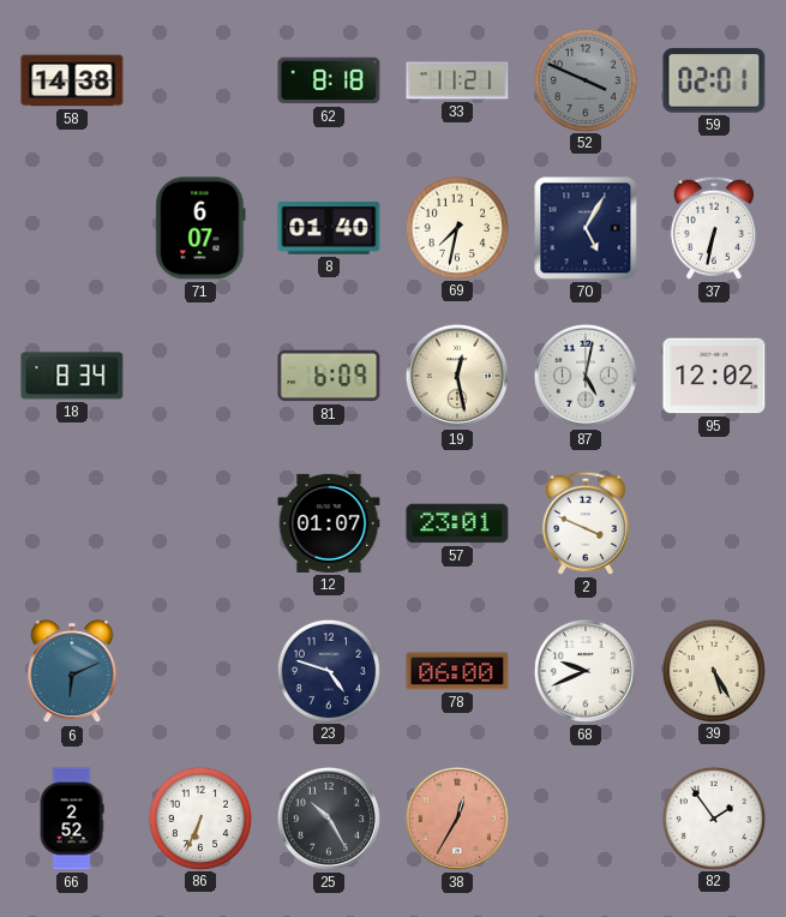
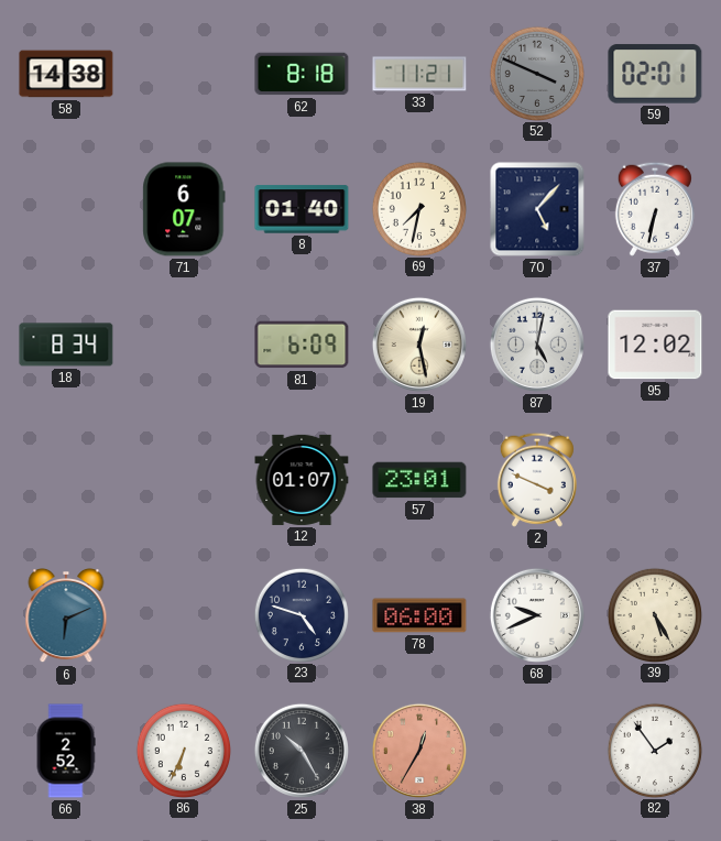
70: 5:05 -> 5:07
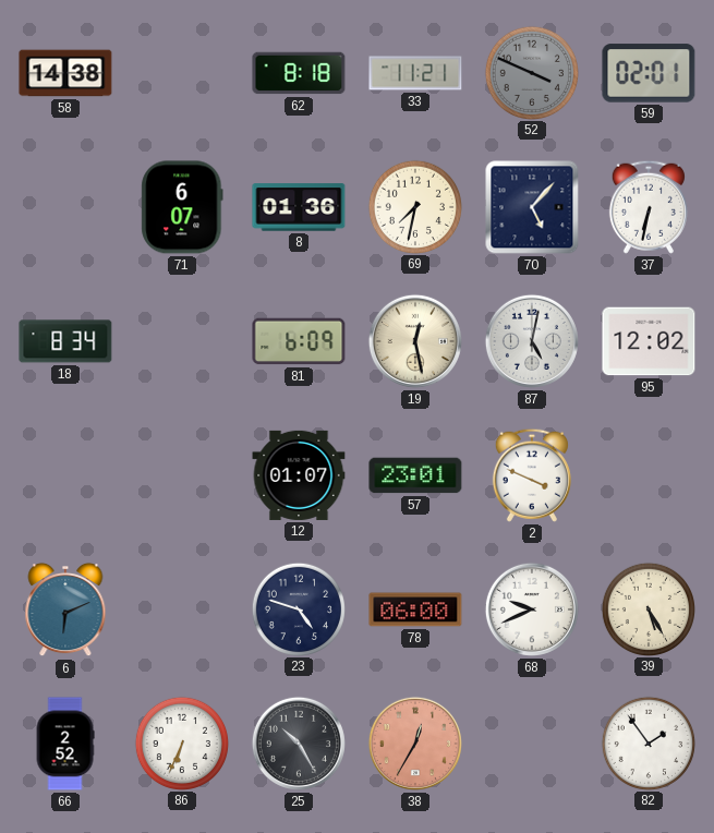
8: 01:40 -> 01:36
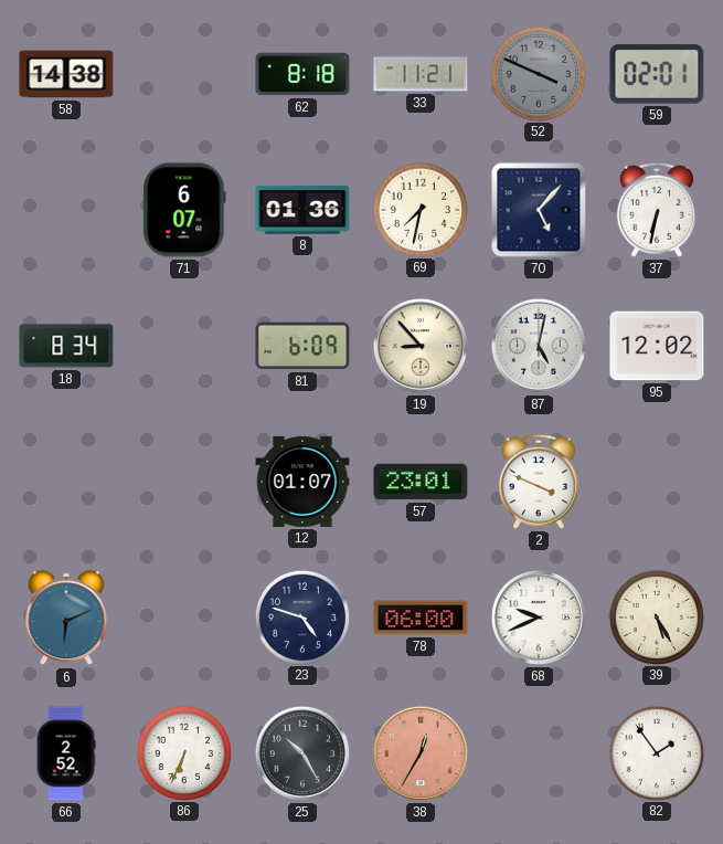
19: 12:28 -> 8:53
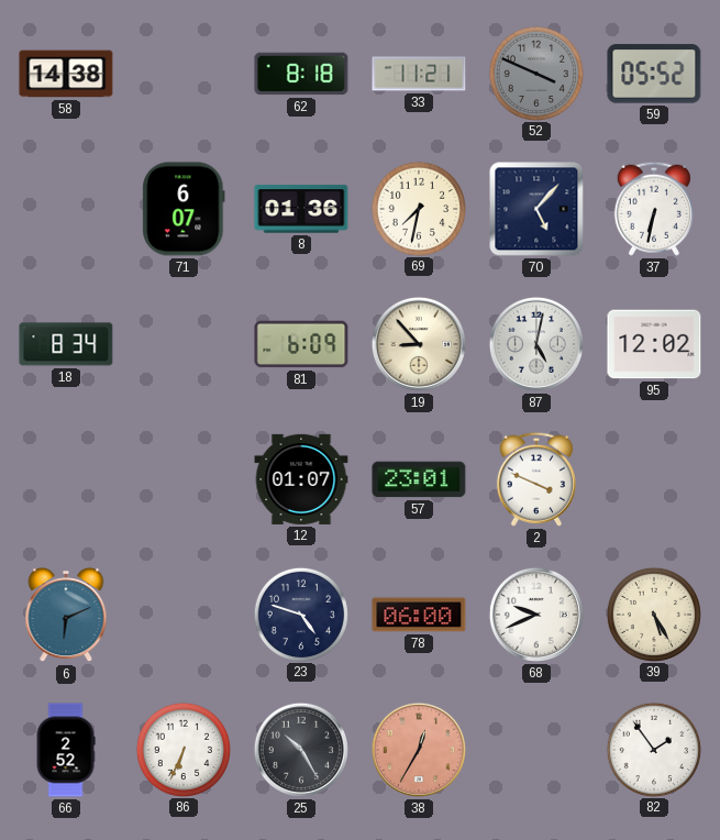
59: 02:01 -> 05:52
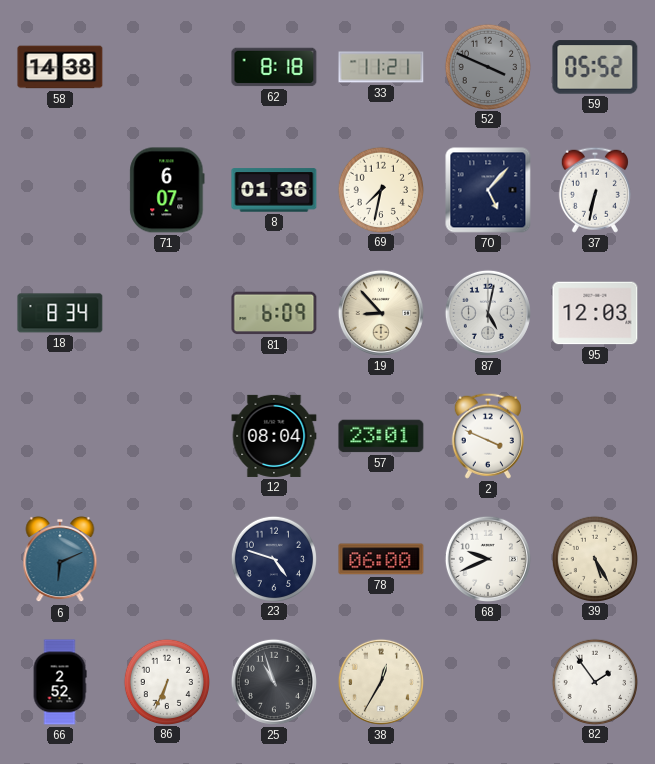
95: 12:02 -> 12:03
12: 01:07 -> 08:04
25: 10:25 -> 10:57
38 dial: salmon -> cream
